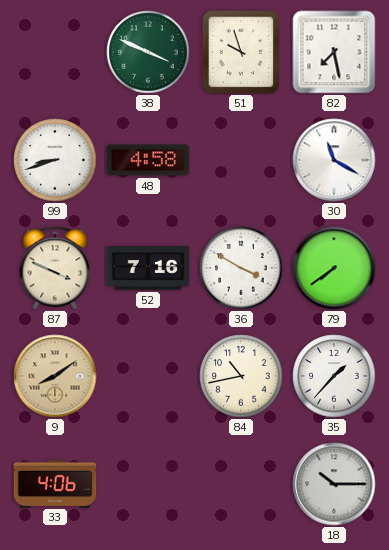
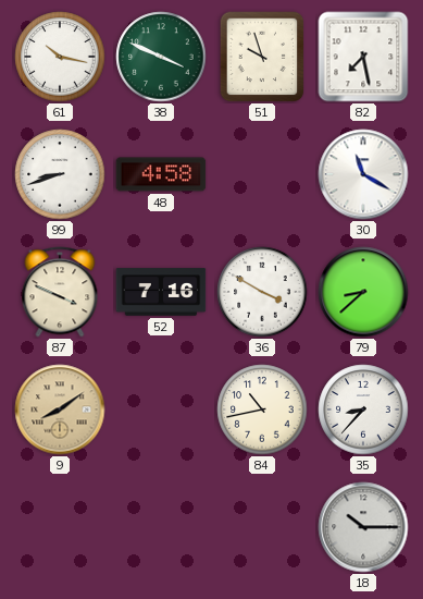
61: none -> 10:17
79: 7:39 -> 8:38
35: 1:37 -> 8:37
33: 4:06 -> none
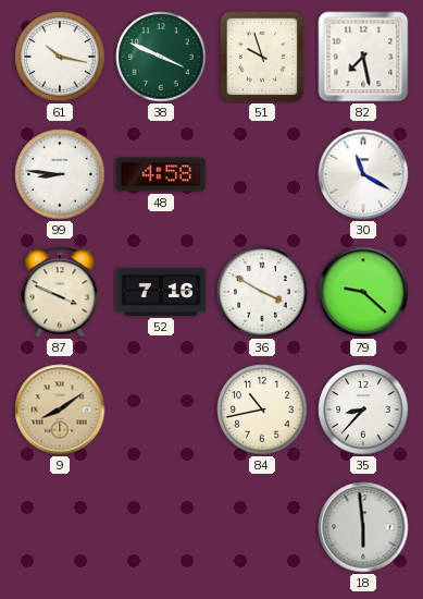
99: 8:42 -> 8:46
79: 8:38 -> 9:22
18: 10:15 -> 5:59
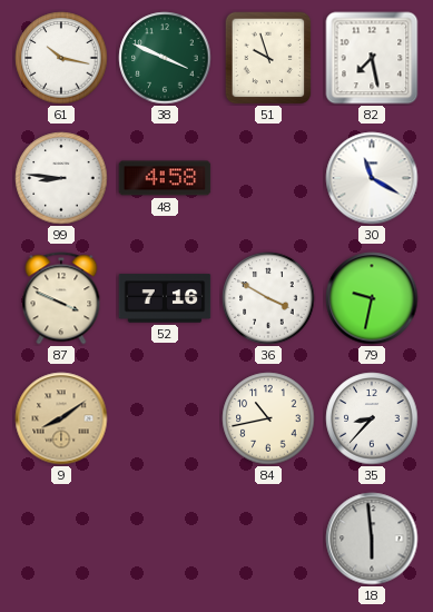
79: 9:22 -> 9:32
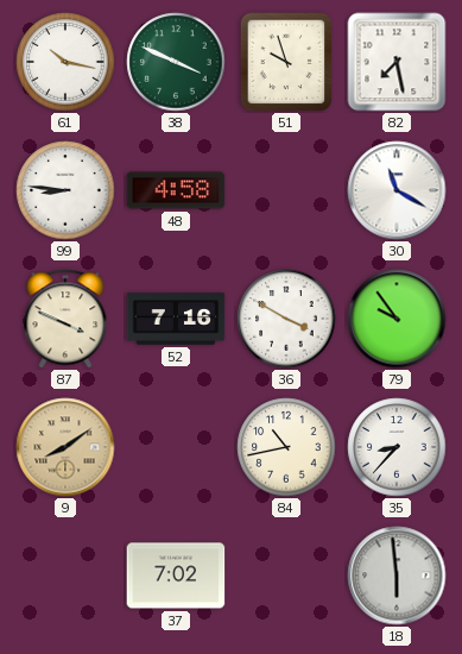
79: 9:32 -> 9:54
37: none -> 7:02
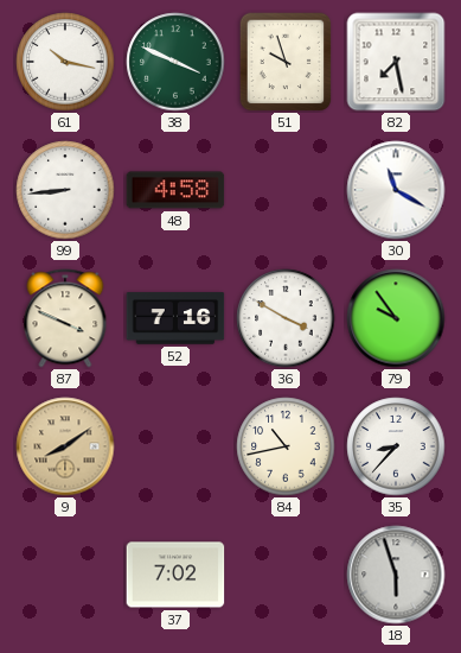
99: 8:46 -> 8:44
18: 5:59 -> 5:57
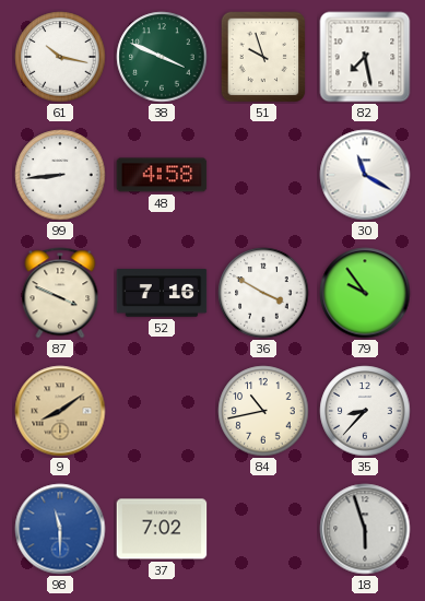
98: none -> 11:30
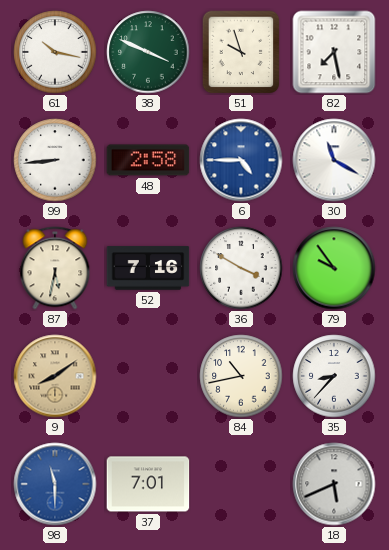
48: 4:58 -> 2:58
6: none -> 4:45
87: 3:49 -> 5:32
37: 7:02 -> 7:01
18: 5:57 -> 5:41
